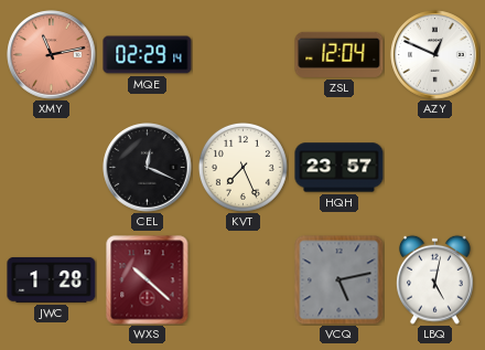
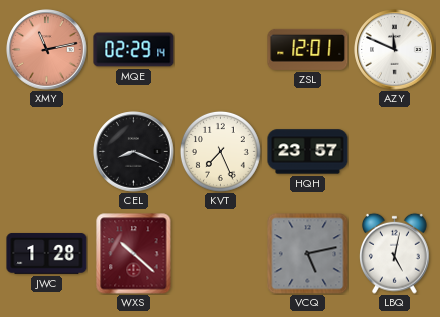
ZSL: 12:04 -> 12:01
AZY: 12:49 -> 11:49
CEL: 12:19 -> 8:19
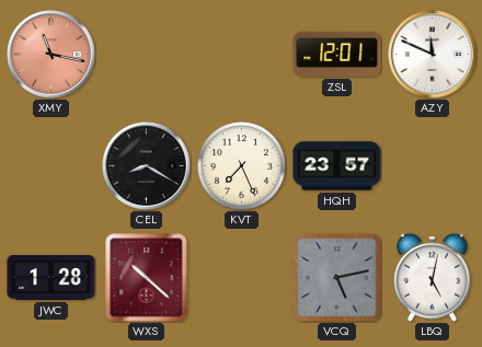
XMY: 11:13 -> 11:17
MQE: 02:29 -> none
CEL: 8:19 -> 8:20
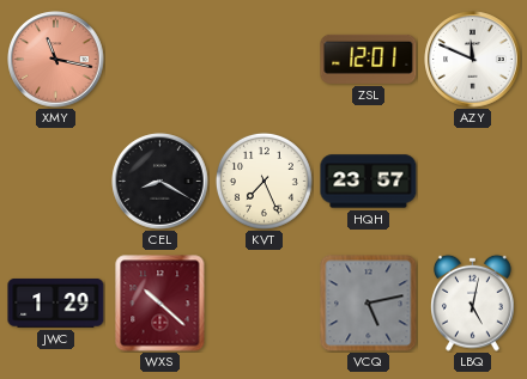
JWC: 1:28 -> 1:29
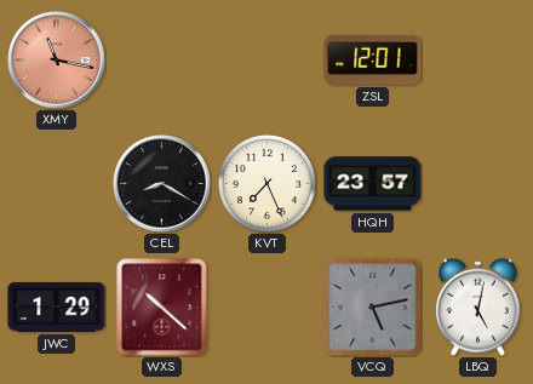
AZY: 11:49 -> none
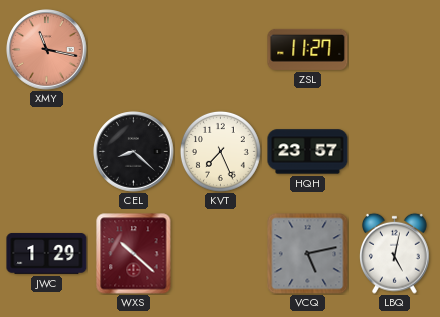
ZSL: 12:01 -> 11:27
CEL: 8:20 -> 8:22
